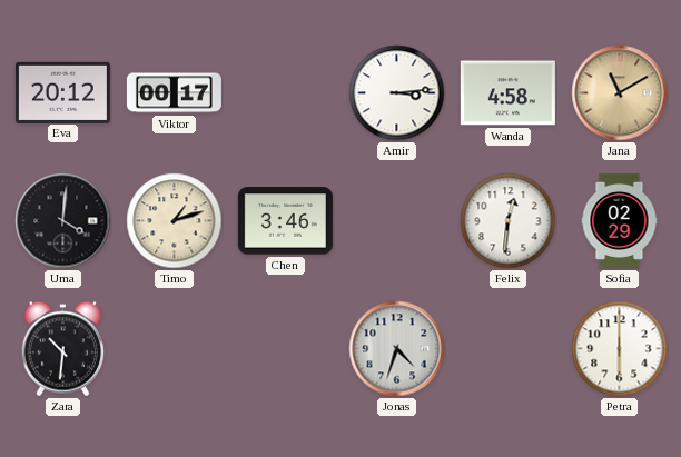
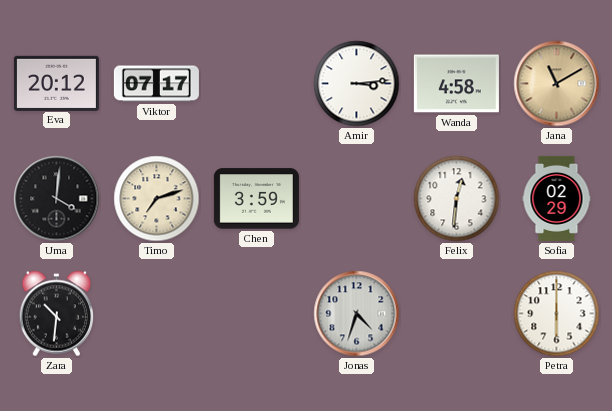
Viktor: 00:17 -> 07:17
Timo: 1:12 -> 7:12
Chen: 3:46 -> 3:59
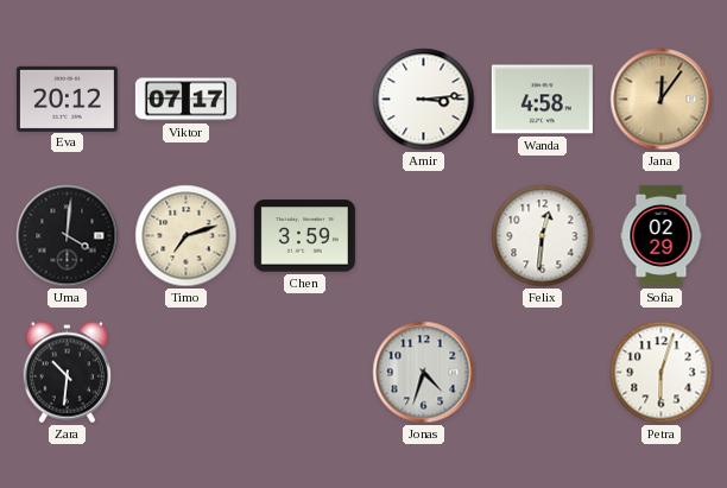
Jana: 11:10 -> 12:06
Petra: 6:00 -> 6:03
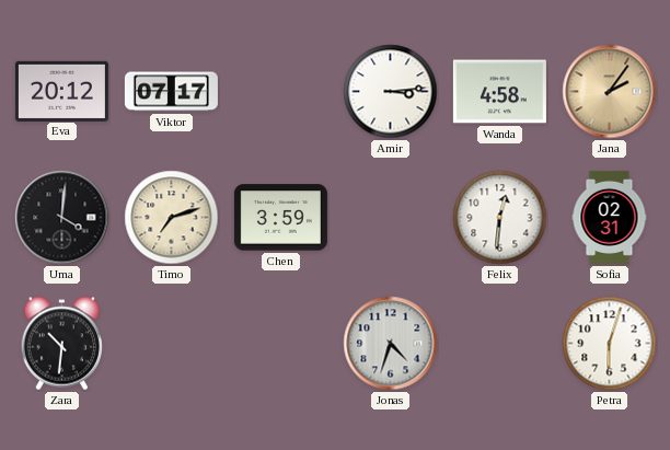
Jana: 12:06 -> 2:06
Sofia: 02:29 -> 02:31
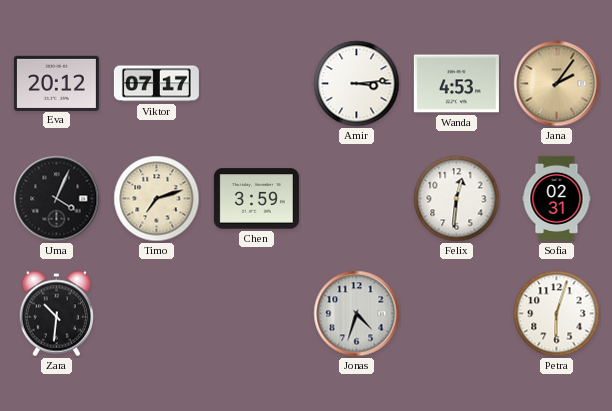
Wanda: 4:58 -> 4:53
Uma: 4:01 -> 4:04
